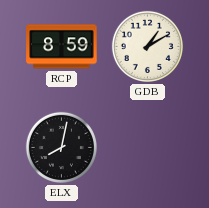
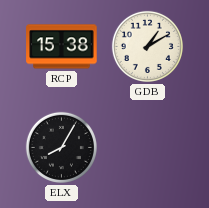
RCP: 8:59 -> 15:38
ELX: 8:02 -> 8:05
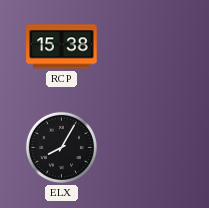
GDB: 1:10 -> none
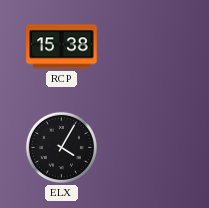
ELX: 8:05 -> 4:05
